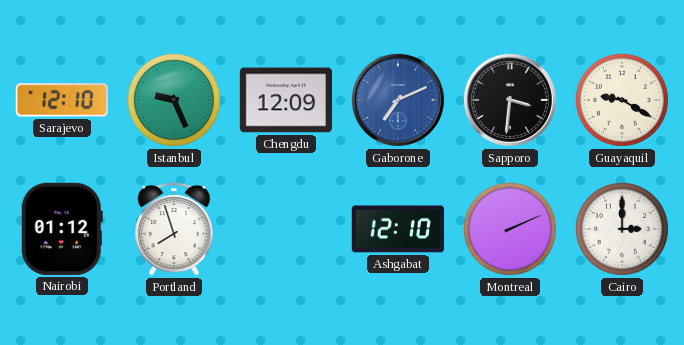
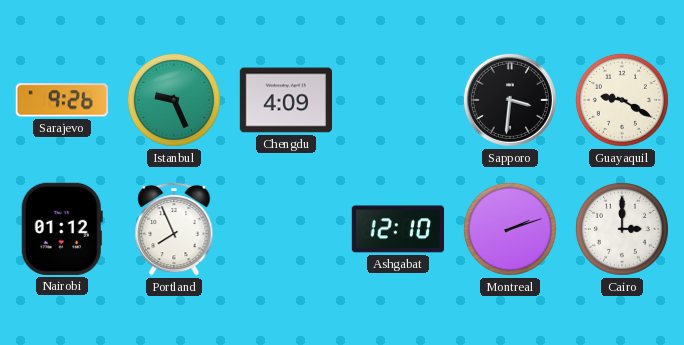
Sarajevo: 12:10 -> 9:26
Chengdu: 12:09 -> 4:09
Gaborone: 7:11 -> none
Portland: 7:57 -> 7:56
Montreal: 2:11 -> 2:12
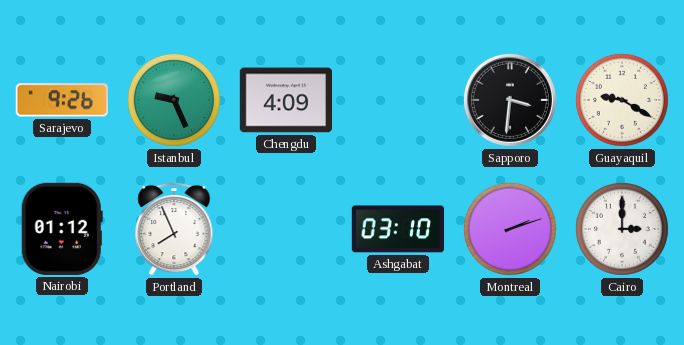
Ashgabat: 12:10 -> 03:10
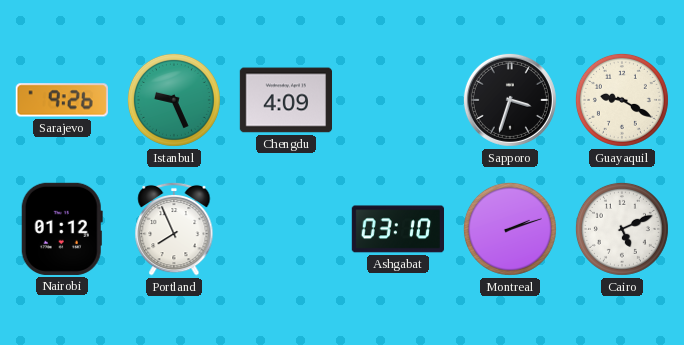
Sapporo: 3:31 -> 3:33
Cairo: 3:00 -> 5:11
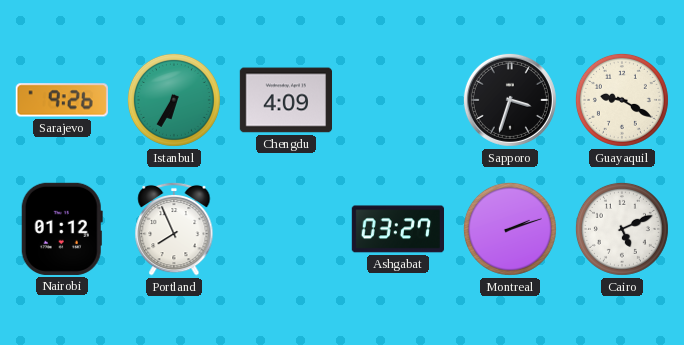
Istanbul: 9:26 -> 6:35
Ashgabat: 03:10 -> 03:27
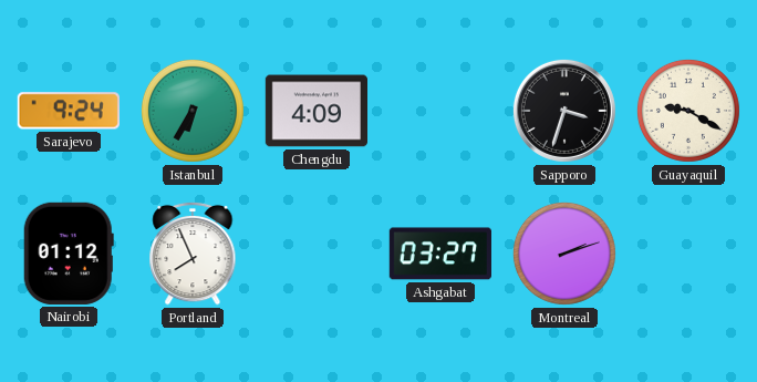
Sarajevo: 9:26 -> 9:24
Cairo: 5:11 -> none
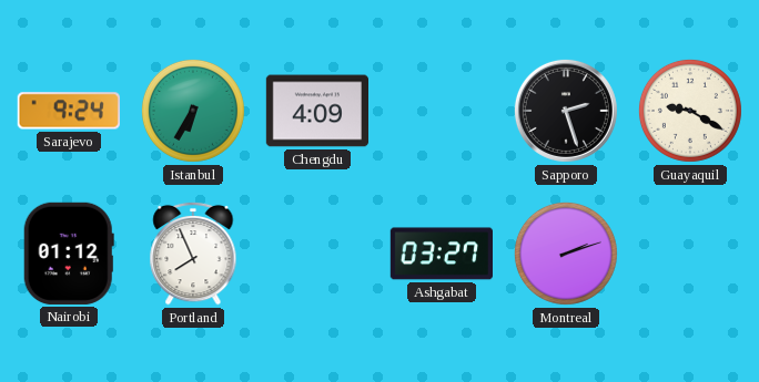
Sapporo: 3:33 -> 2:27
